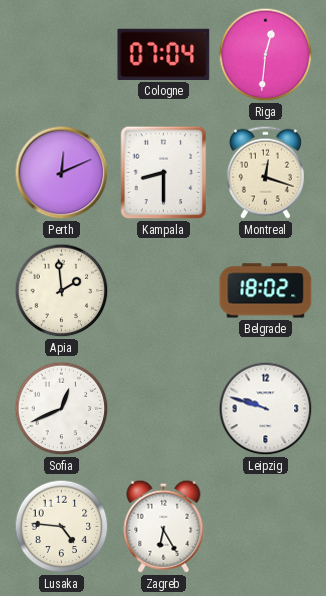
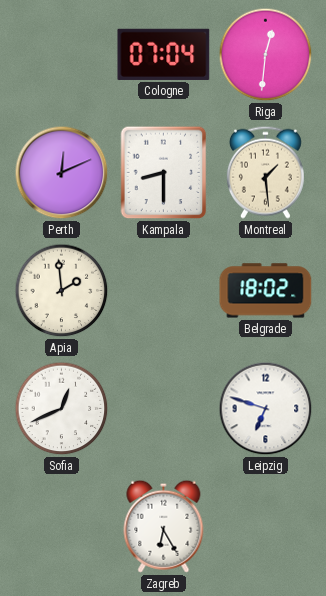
Montreal: 12:18 -> 1:29
Leipzig: 9:48 -> 6:48
Lusaka: 4:46 -> none
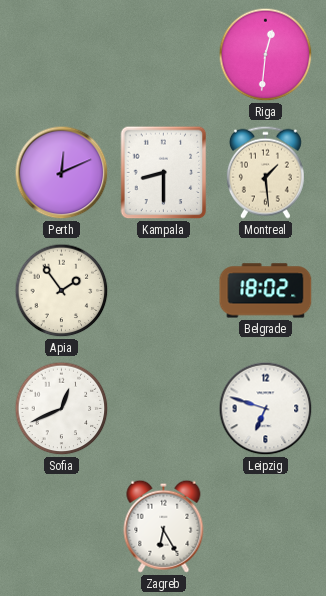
Cologne: 07:04 -> none
Apia: 1:59 -> 1:54
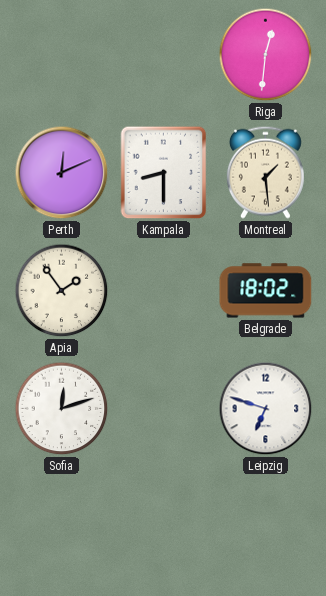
Sofia: 12:41 -> 12:12
Zagreb: 6:25 -> none
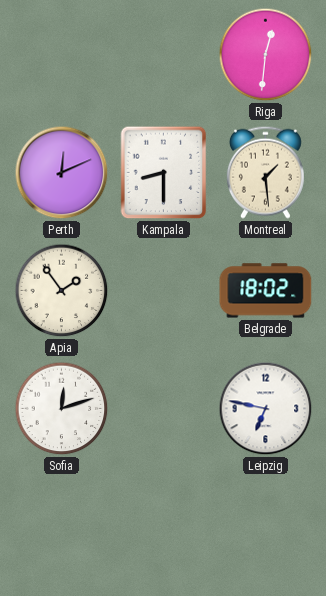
Leipzig: 6:48 -> 6:47
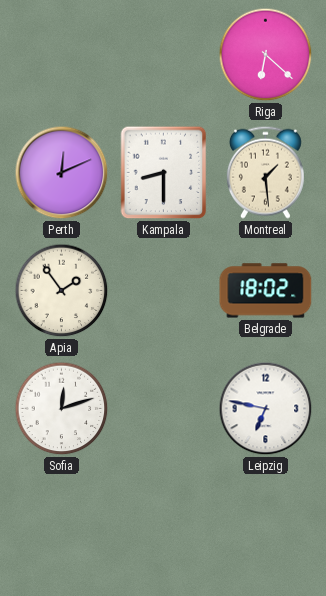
Riga: 12:31 -> 6:22
